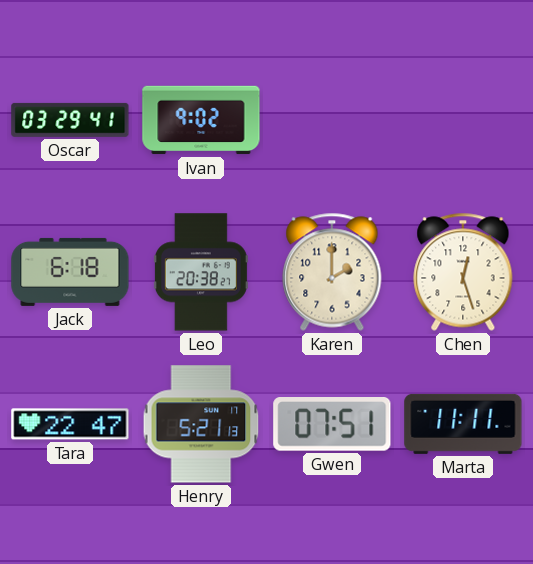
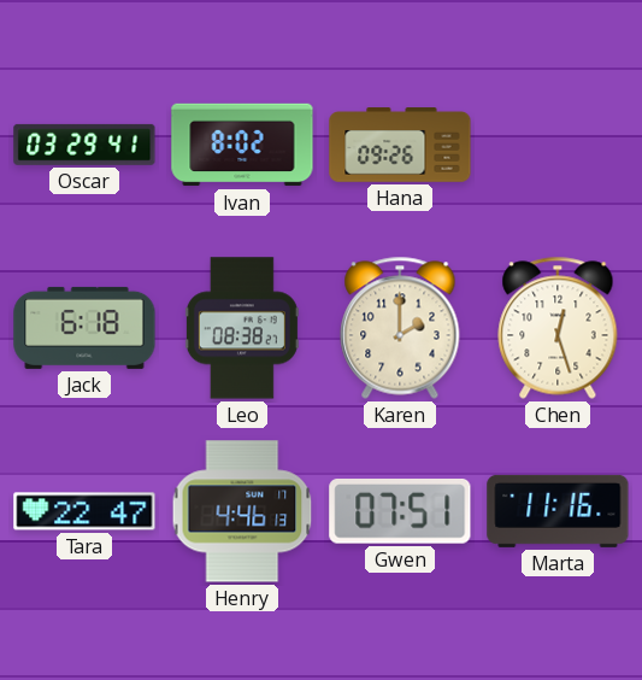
Ivan: 9:02 -> 8:02
Hana: none -> 09:26
Leo: 20:38 -> 08:38
Henry: 5:21 -> 4:46
Marta: 11:11 -> 11:16
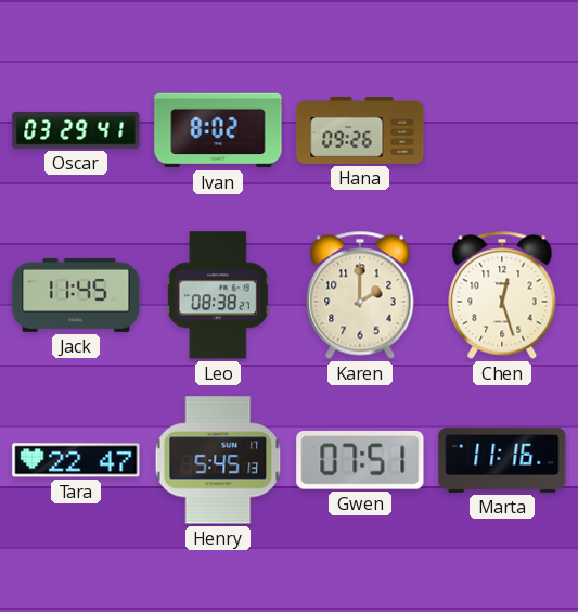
Jack: 6:18 -> 11:45
Henry: 4:46 -> 5:45
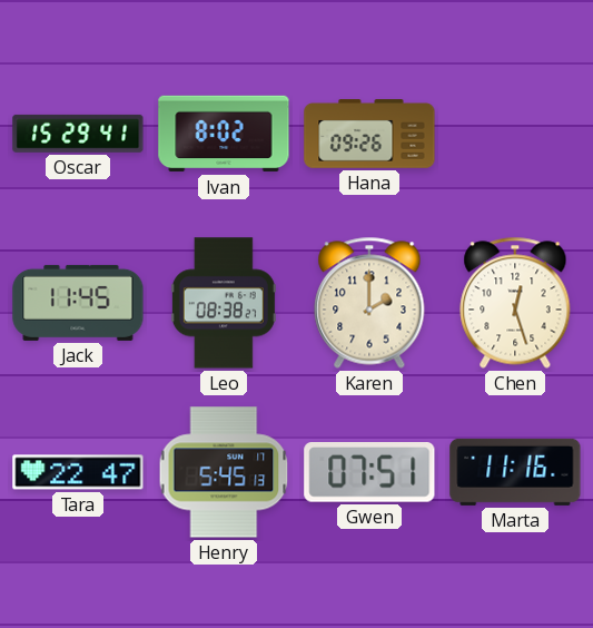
Oscar: 03:29 -> 15:29
